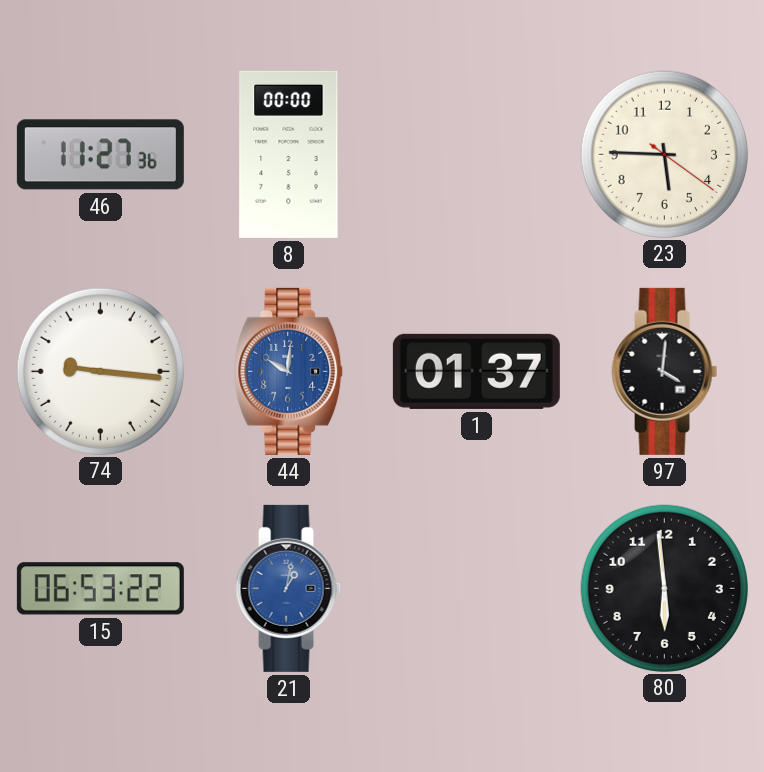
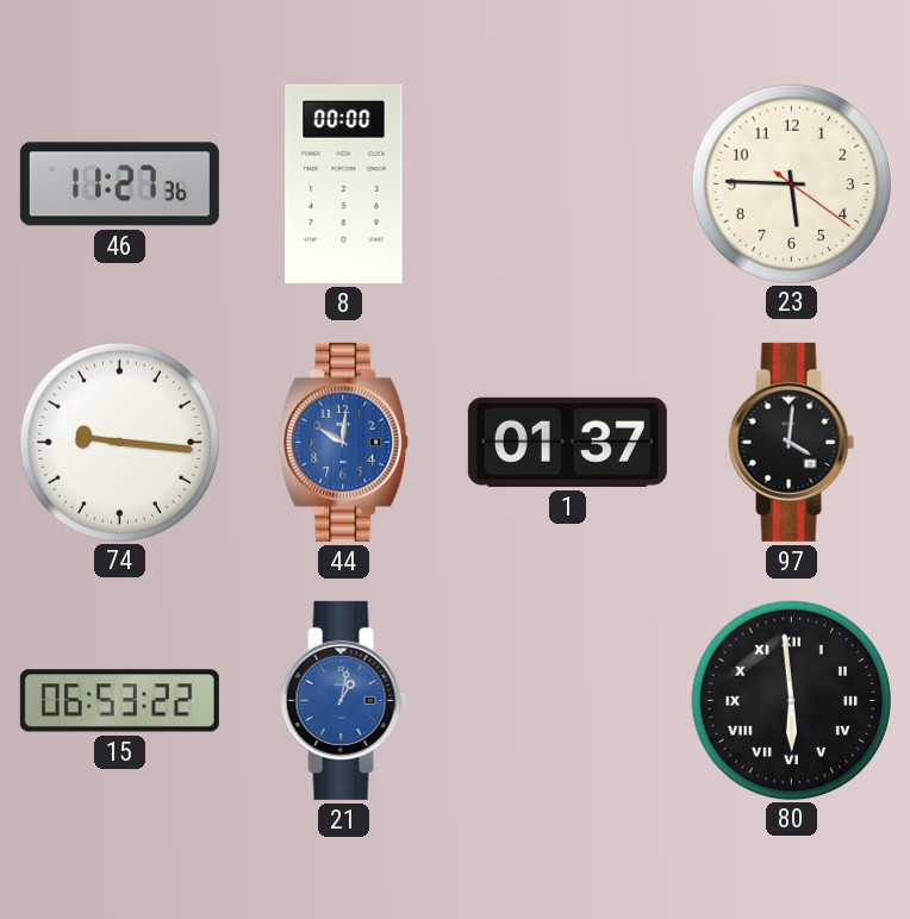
80 numerals: Arabic -> Roman
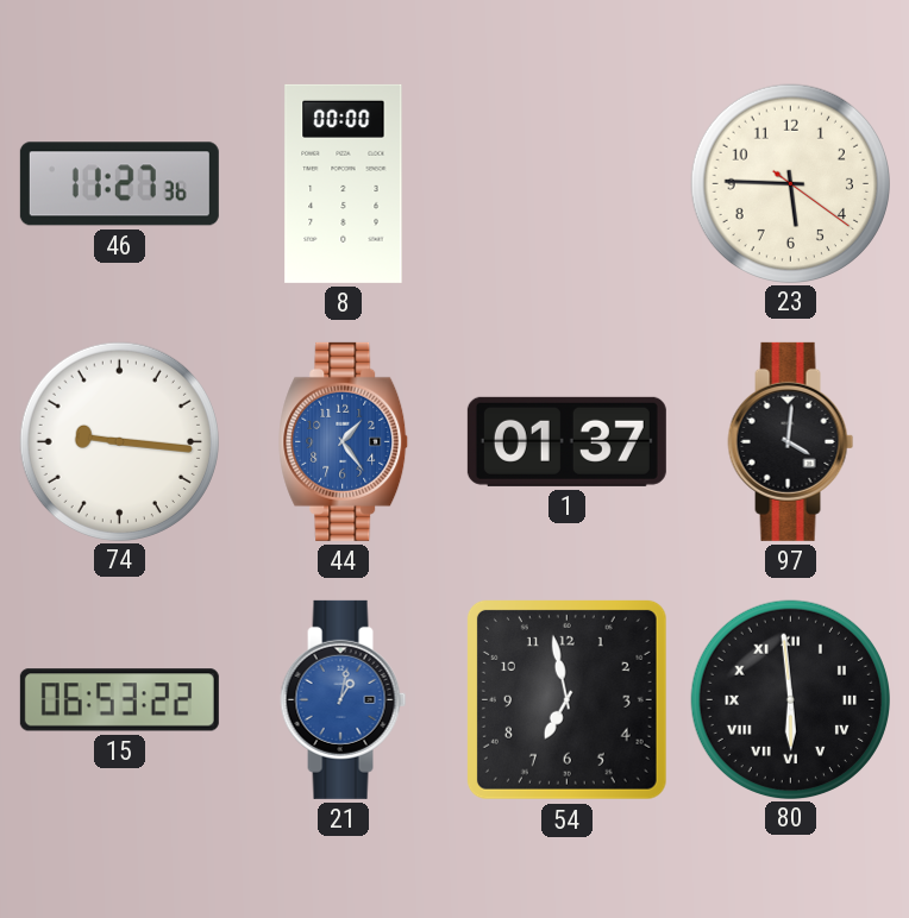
44: 10:01 -> 1:24
54: none -> 6:58
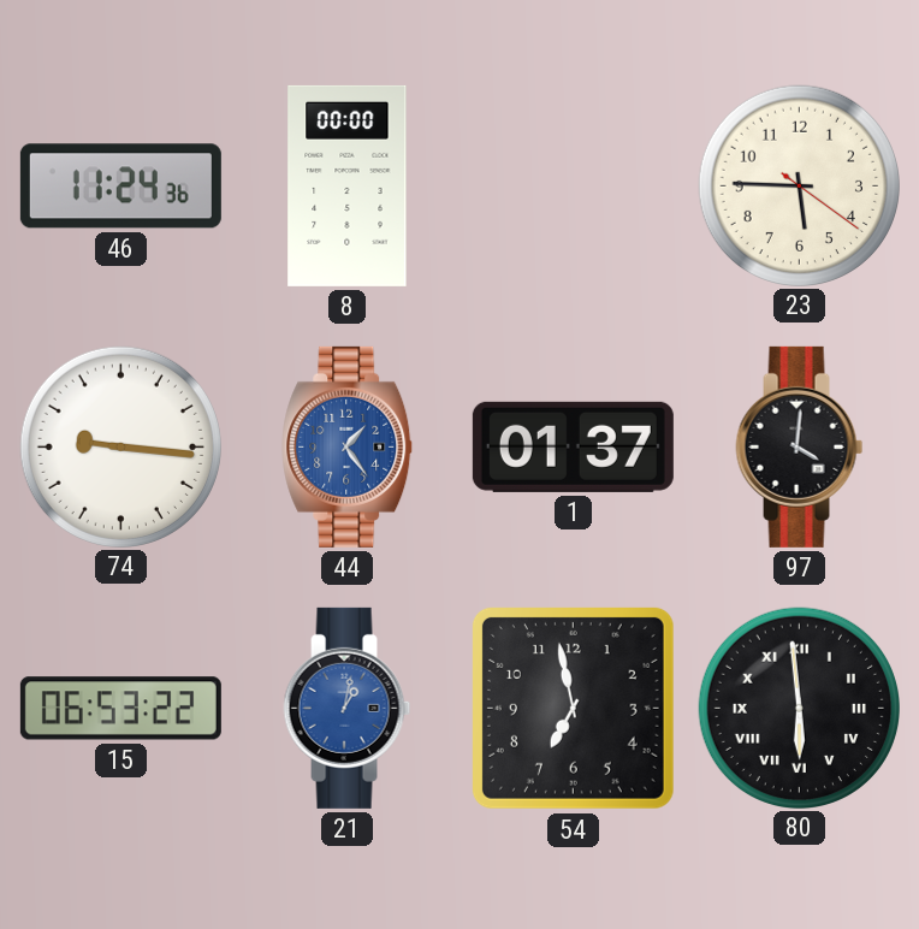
46: 11:27 -> 11:24
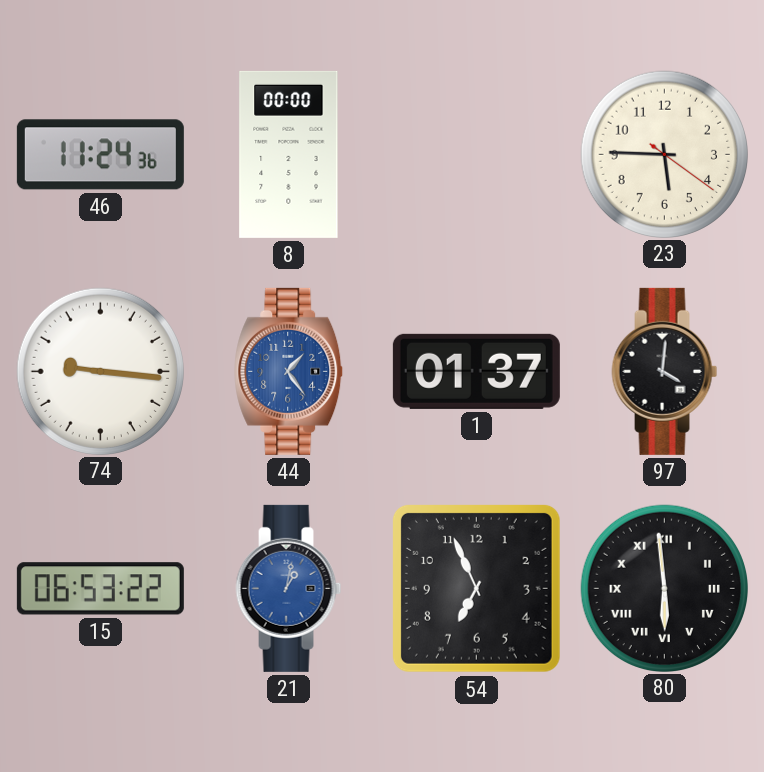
54: 6:58 -> 6:56
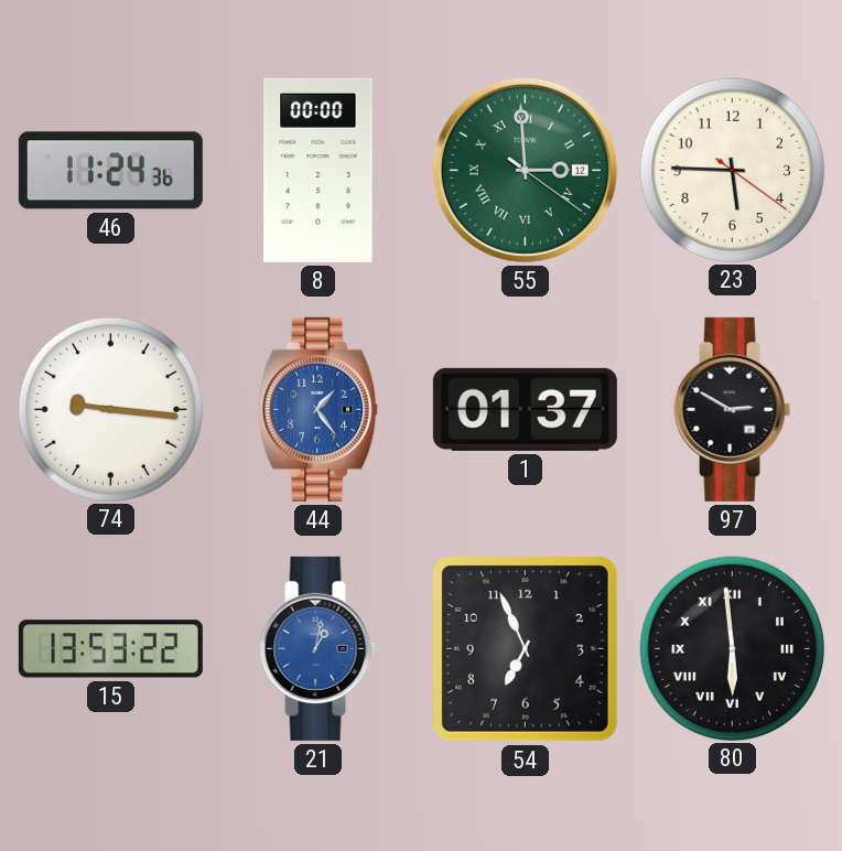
55: none -> 2:59
97: 4:01 -> 2:50
15: 06:53 -> 13:53
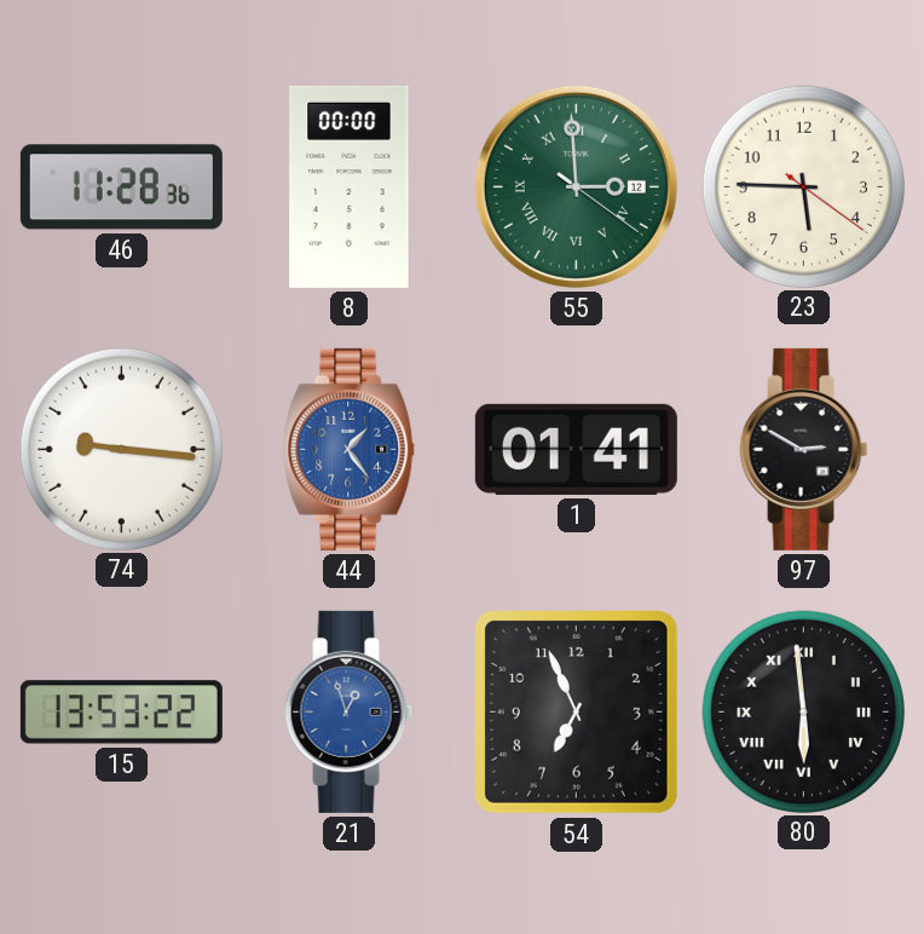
46: 11:24 -> 11:28
1: 01:37 -> 01:41
21: 1:02 -> 12:57
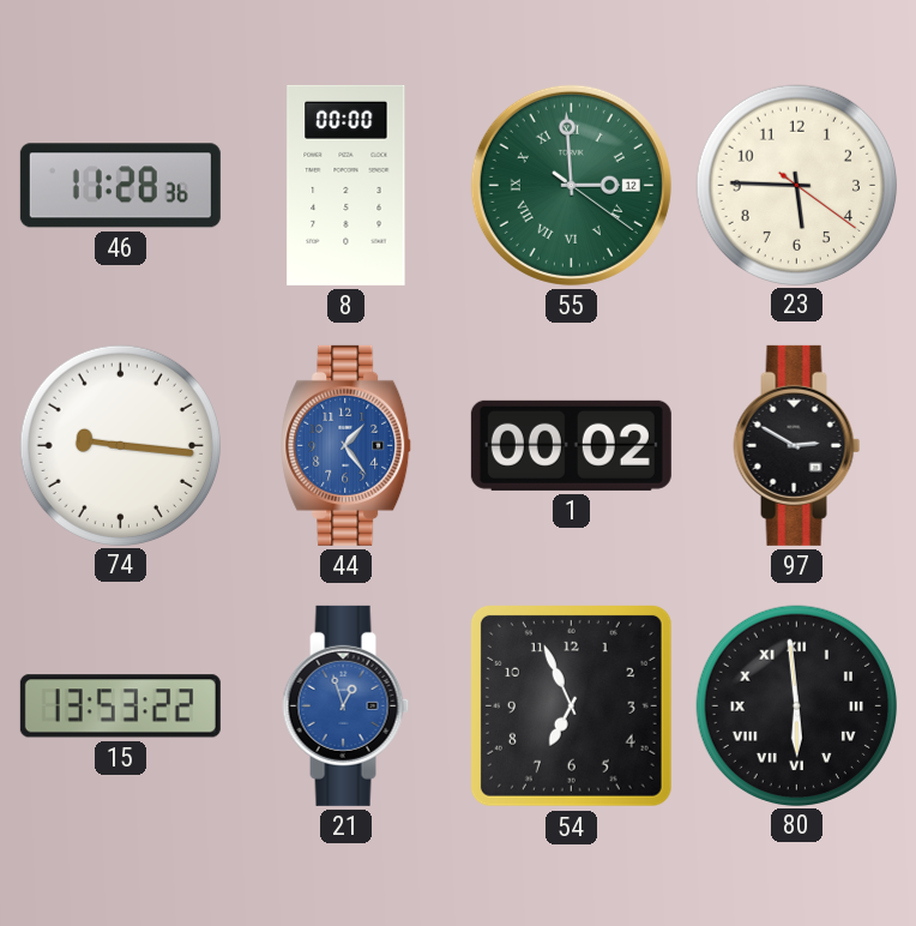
1: 01:41 -> 00:02
